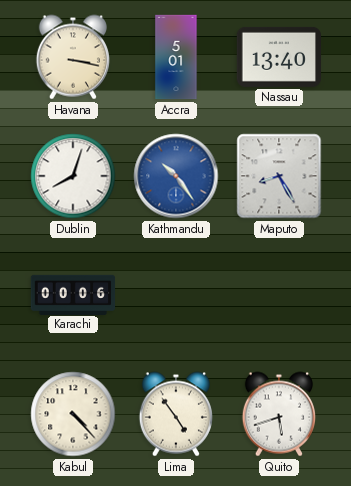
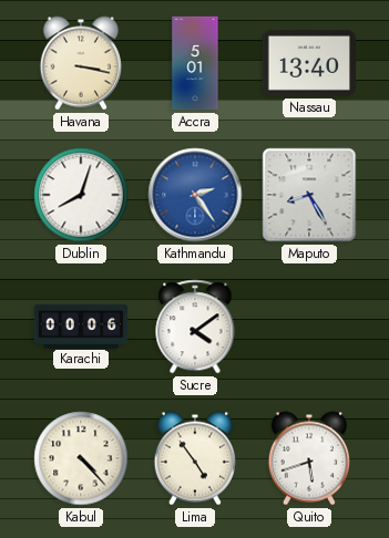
Kathmandu: 10:24 -> 2:24
Sucre: none -> 4:09
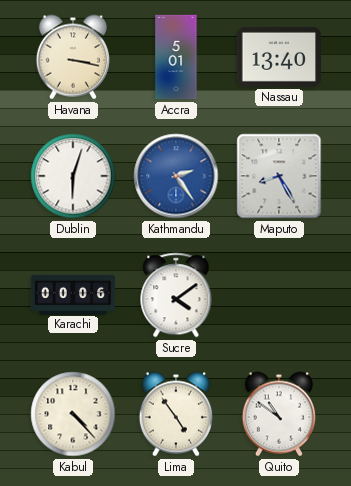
Dublin: 8:03 -> 6:03
Quito: 5:42 -> 10:51
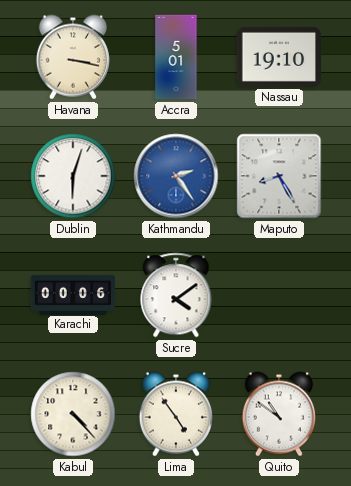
Nassau: 13:40 -> 19:10
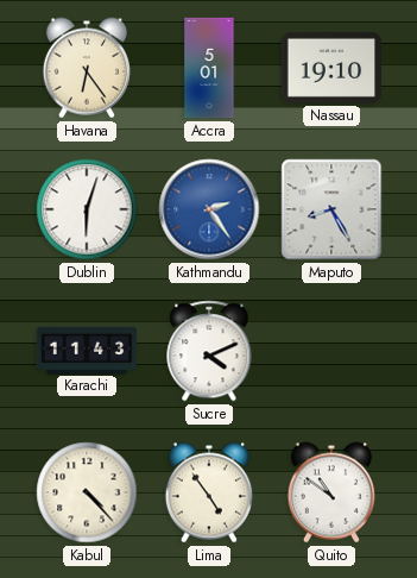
Havana: 3:17 -> 6:24
Karachi: 00:06 -> 11:43
Sucre: 4:09 -> 4:11
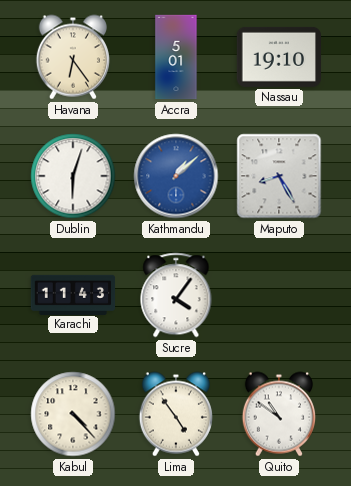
Kathmandu: 2:24 -> 1:08
Sucre: 4:11 -> 4:06
